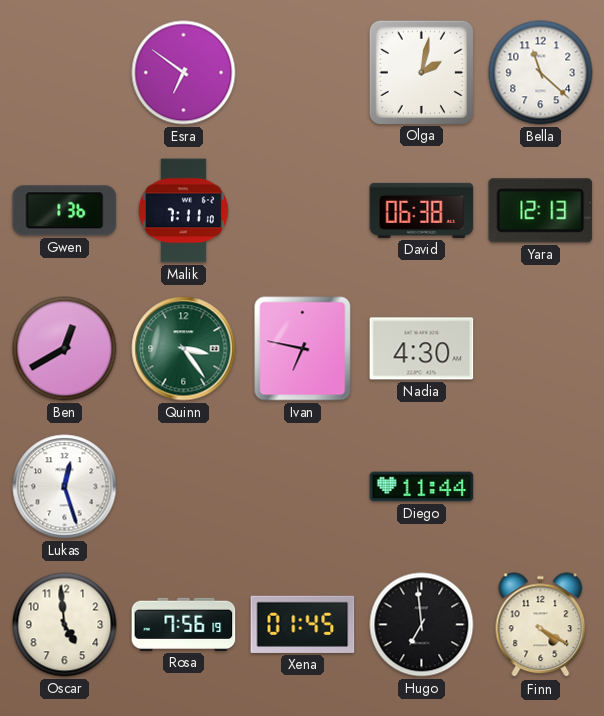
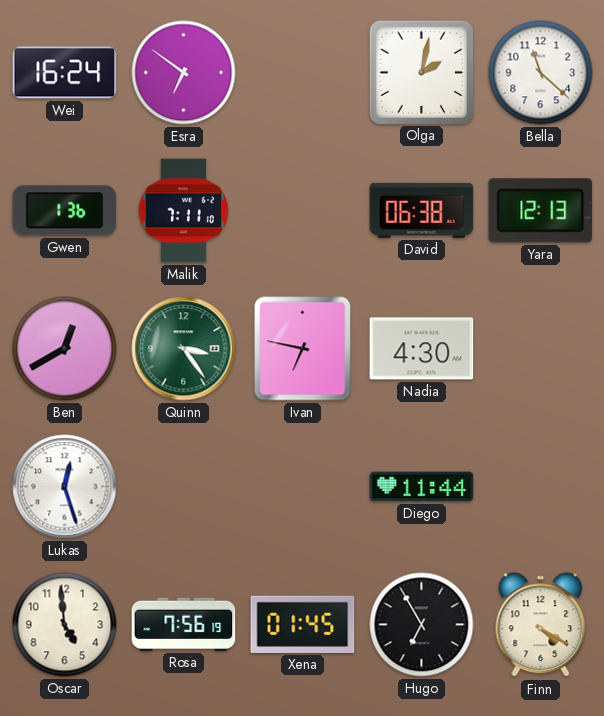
Wei: none -> 16:24
Hugo: 6:59 -> 6:55
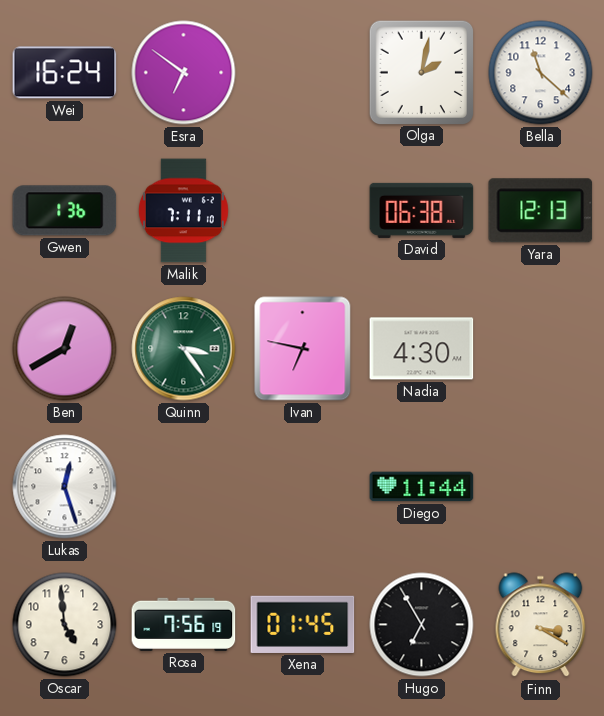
Finn: 4:20 -> 3:20
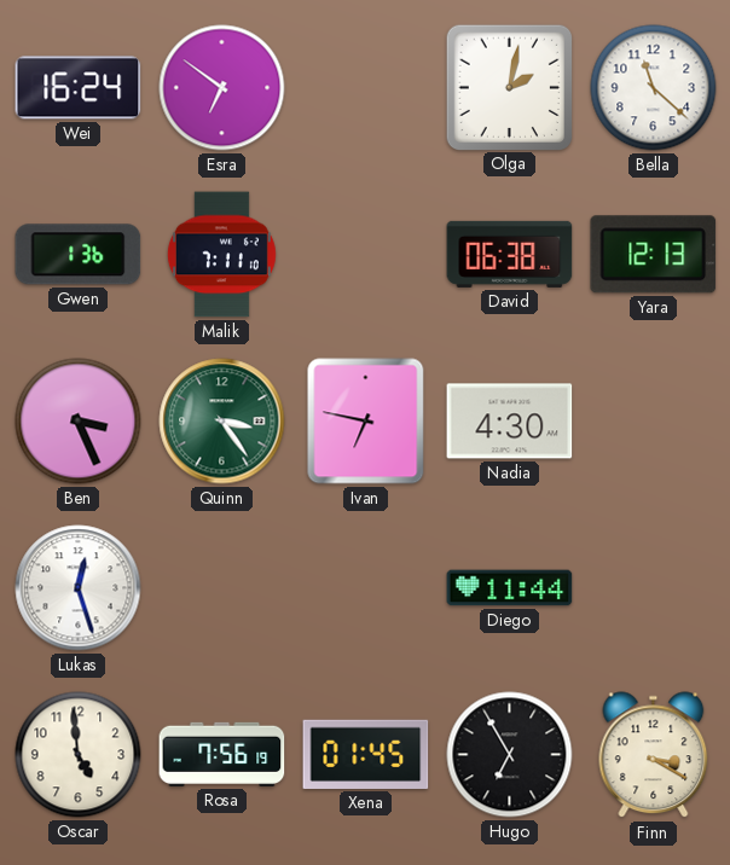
Ben: 12:40 -> 3:26
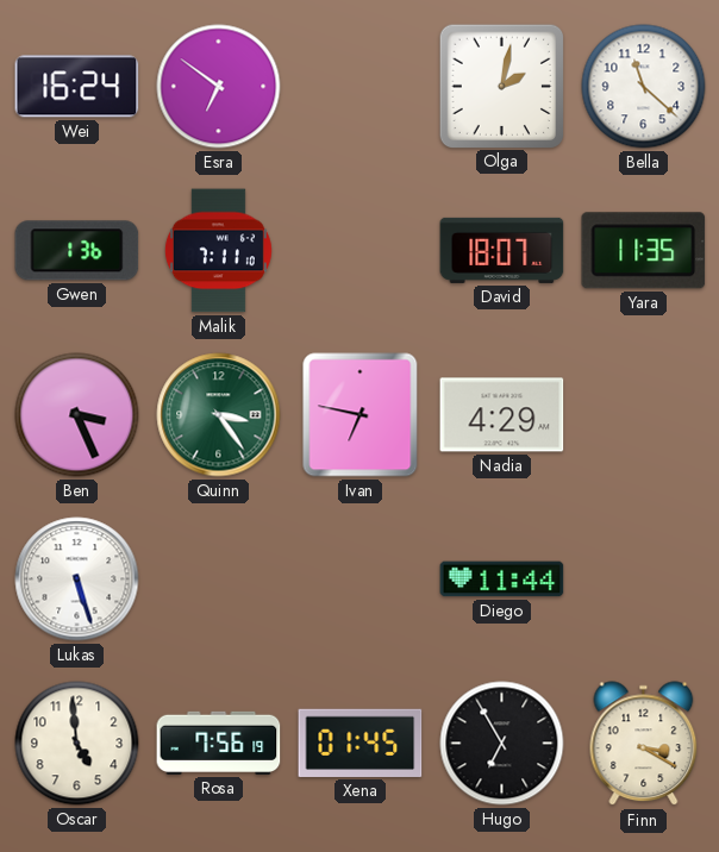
David: 06:38 -> 18:07
Yara: 12:13 -> 11:35
Nadia: 4:30 -> 4:29
Lukas: 12:27 -> 5:27
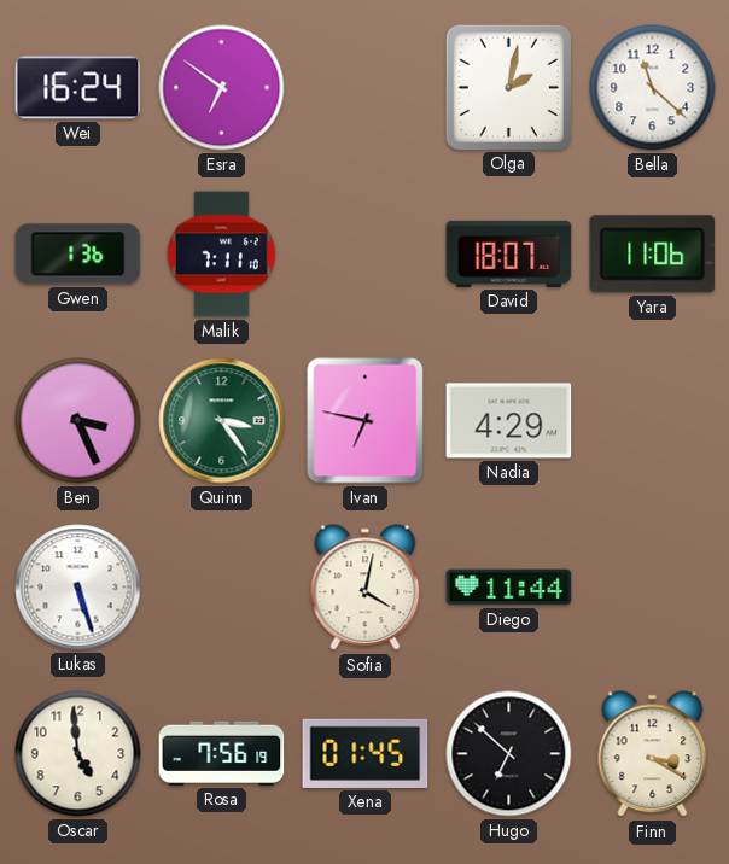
Yara: 11:35 -> 11:06
Sofia: none -> 4:02
Hugo: 6:55 -> 6:52
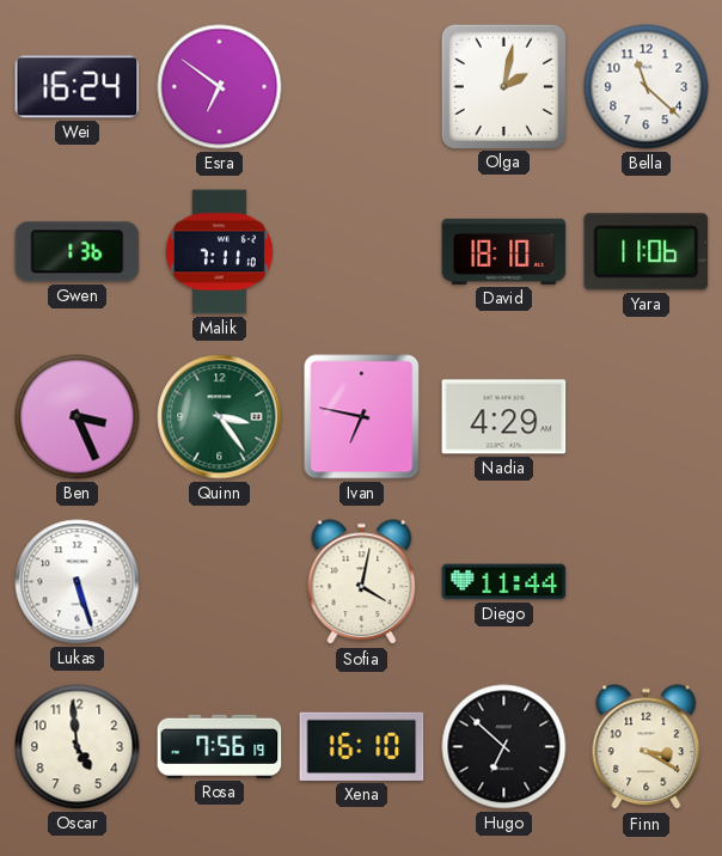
David: 18:07 -> 18:10
Xena: 01:45 -> 16:10
